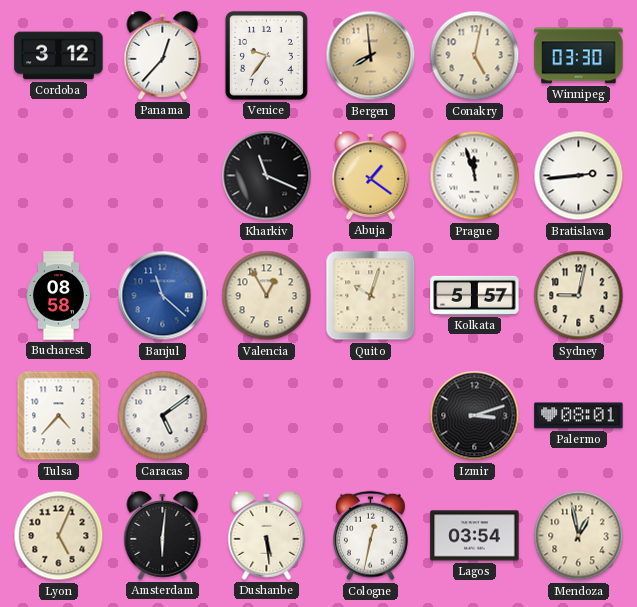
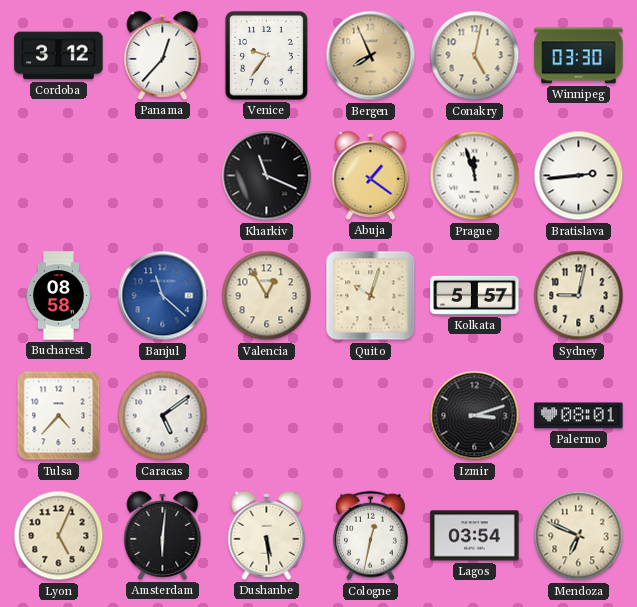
Bergen: 7:59 -> 7:56
Mendoza: 12:58 -> 6:49
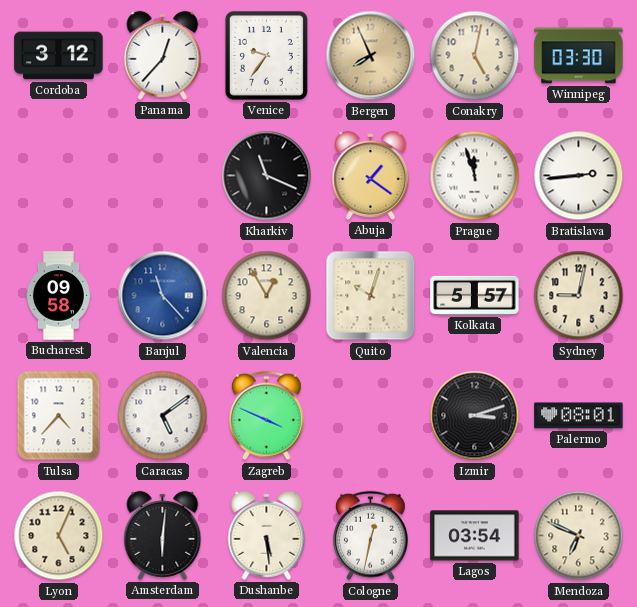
Bucharest: 08:58 -> 09:58
Banjul: 11:22 -> 11:23
Zagreb: none -> 3:49
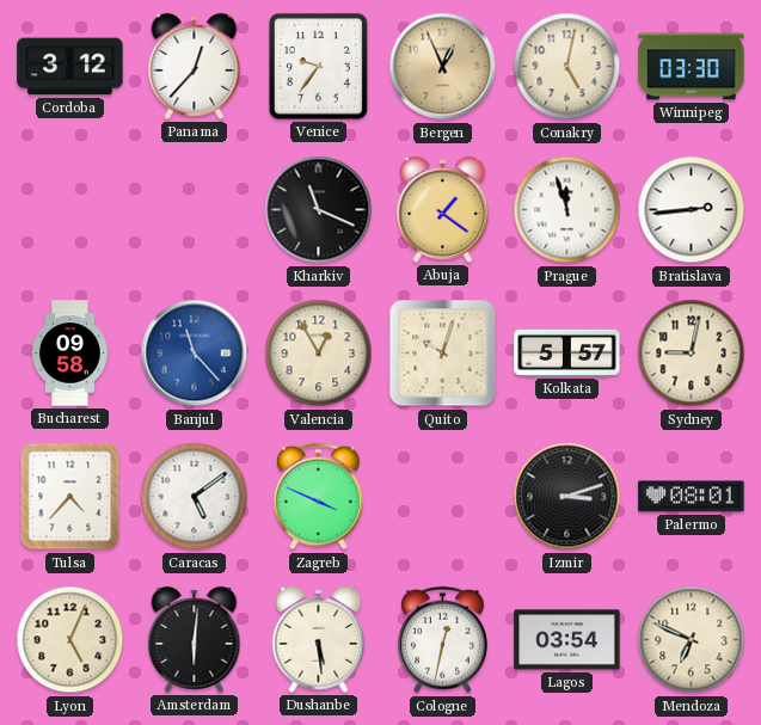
Bergen: 7:56 -> 12:56
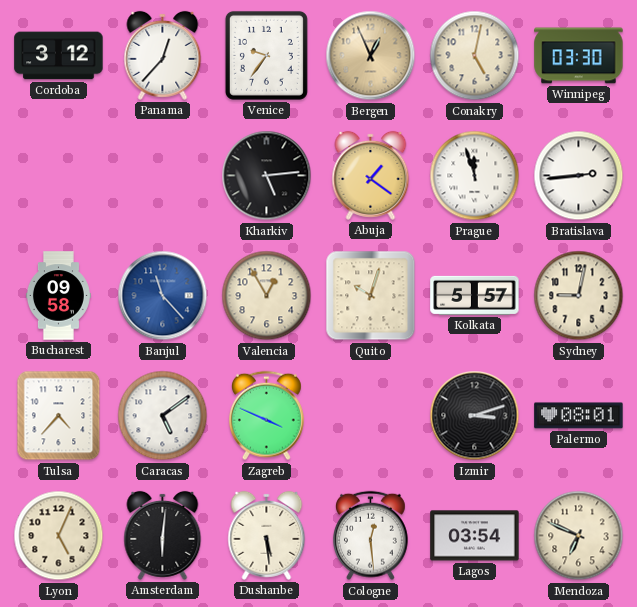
Kharkiv: 11:19 -> 5:14
Cologne: 12:32 -> 12:29
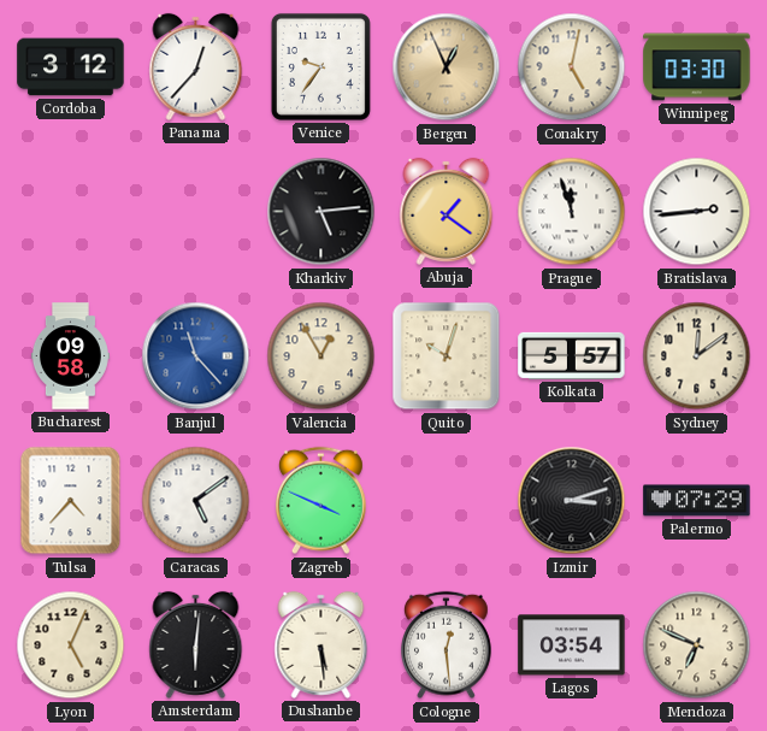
Sydney: 9:02 -> 12:09
Palermo: 08:01 -> 07:29
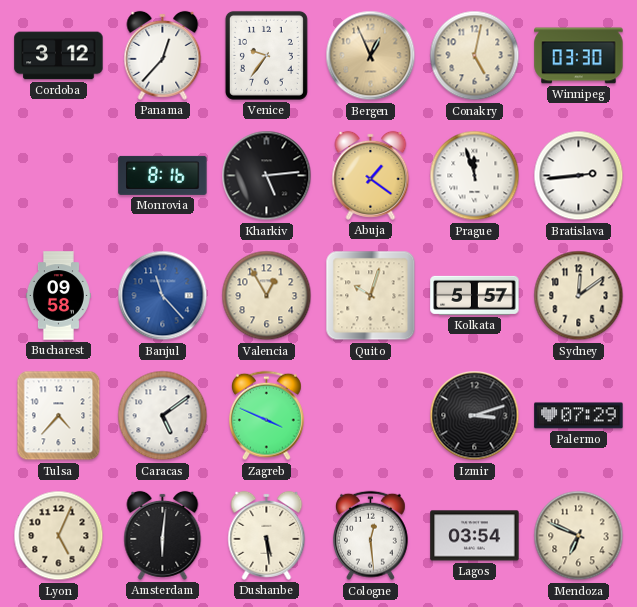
Monrovia: none -> 8:16
